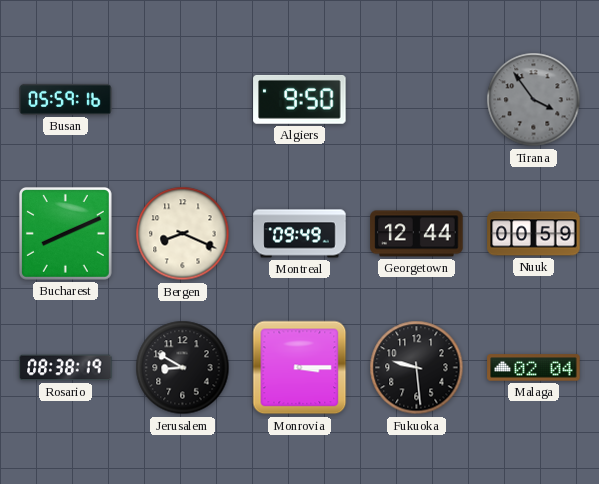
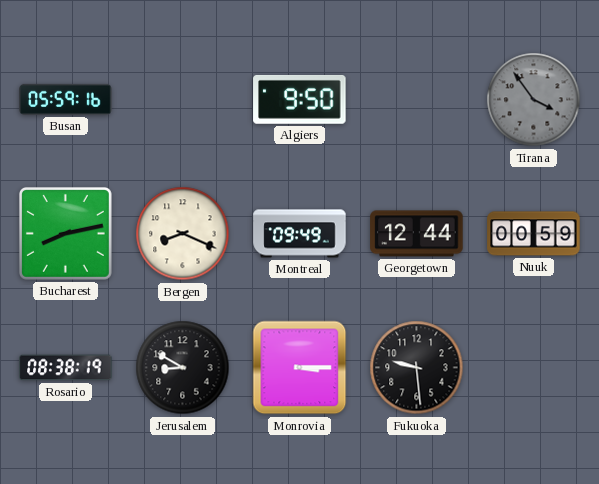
Bucharest: 8:11 -> 8:13
Malaga: 02:04 -> none
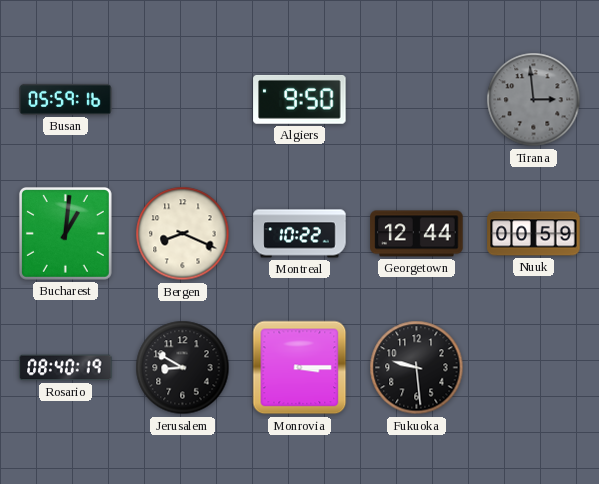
Tirana: 3:54 -> 2:59
Bucharest: 8:13 -> 1:01
Montreal: 09:49 -> 10:22
Rosario: 08:38 -> 08:40
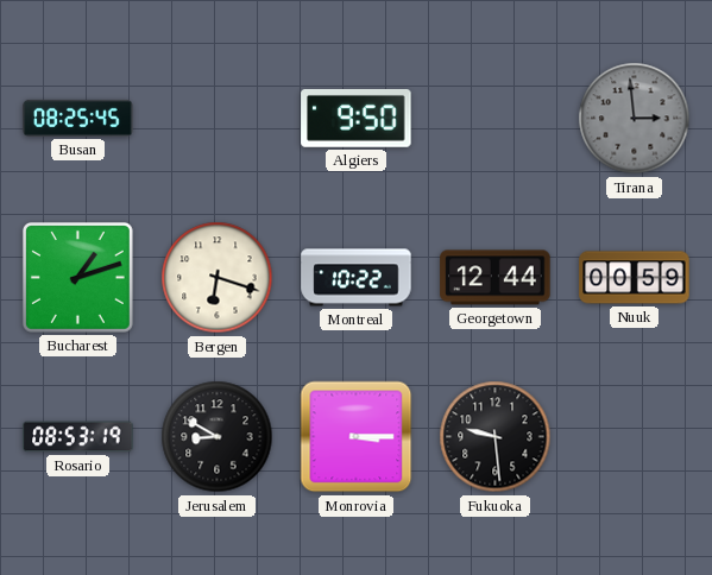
Busan: 05:59 -> 08:25
Bucharest: 1:01 -> 1:12
Bergen: 8:19 -> 6:18
Rosario: 08:40 -> 08:53
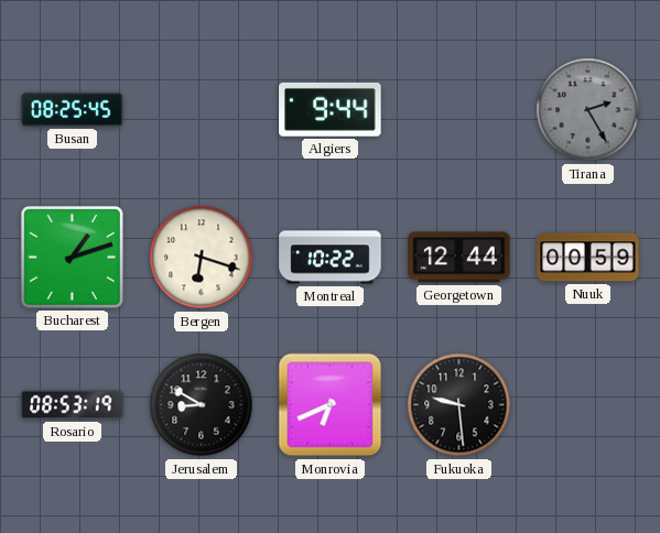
Algiers: 9:50 -> 9:44
Tirana: 2:59 -> 2:25
Monrovia: 3:15 -> 6:41
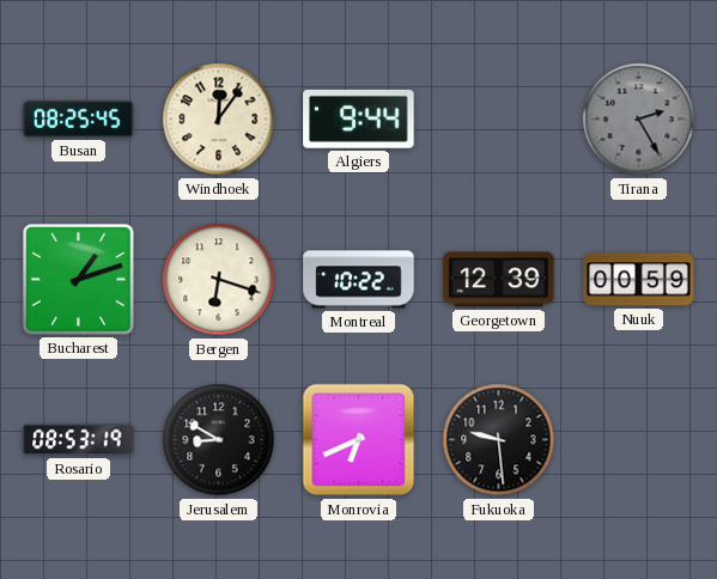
Windhoek: none -> 12:06
Georgetown: 12:44 -> 12:39
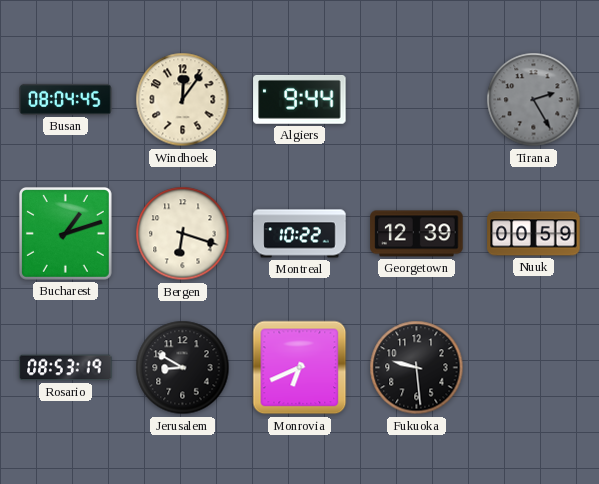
Busan: 08:25 -> 08:04
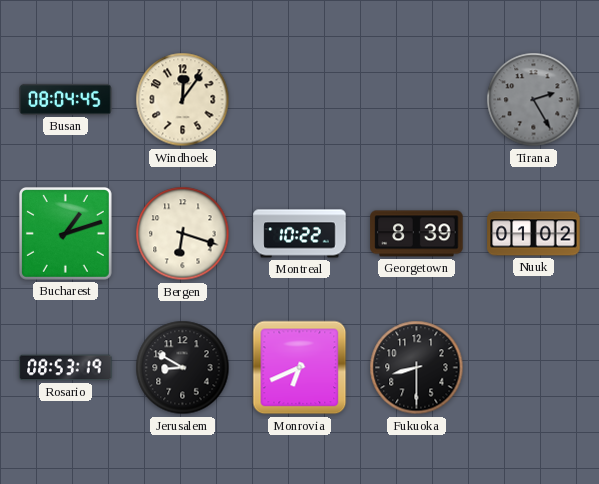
Algiers: 9:44 -> none
Georgetown: 12:39 -> 8:39
Nuuk: 00:59 -> 01:02
Fukuoka: 9:29 -> 8:30
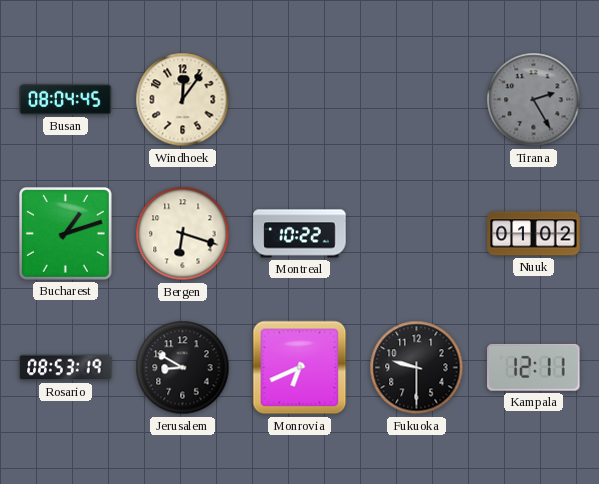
Georgetown: 8:39 -> none
Fukuoka: 8:30 -> 9:30
Kampala: none -> 12:11
